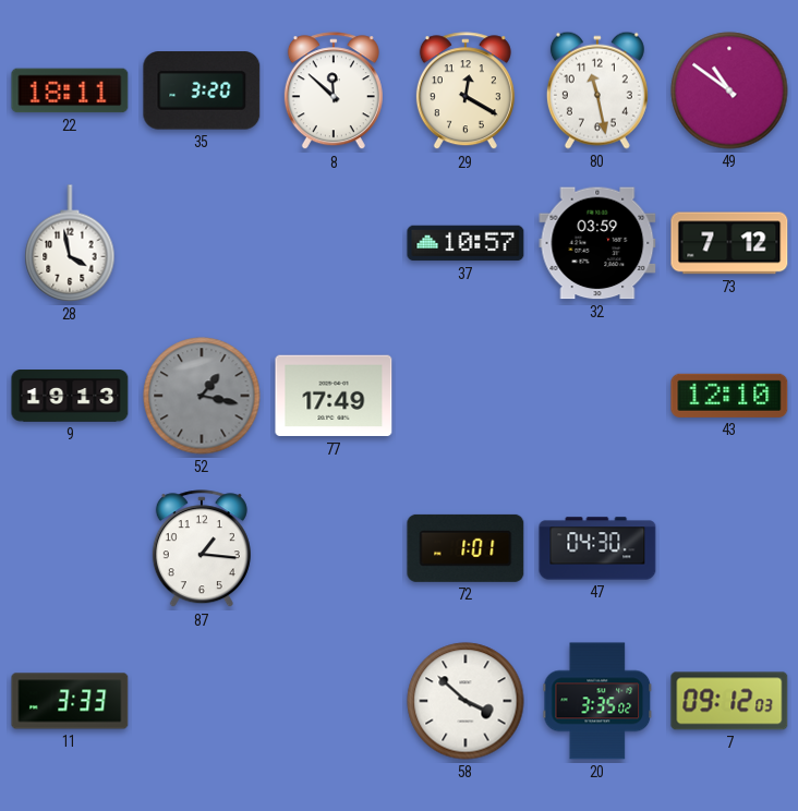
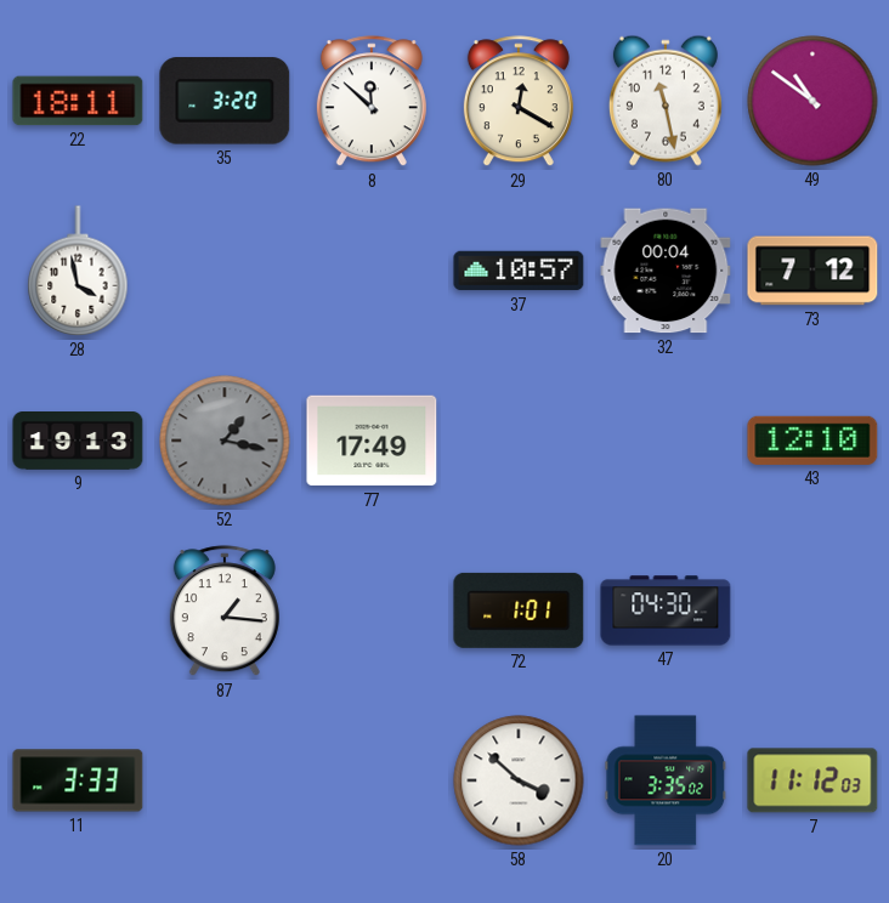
32: 03:59 -> 00:04
7: 09:12 -> 11:12
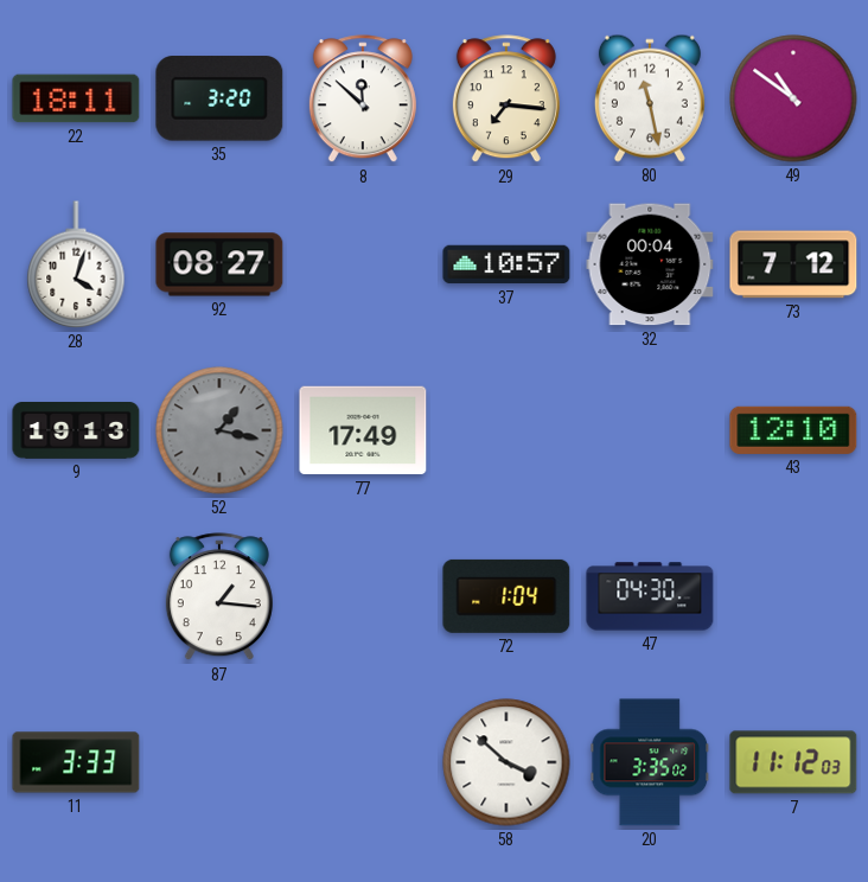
29: 12:20 -> 7:16
28: 3:58 -> 4:03
92: none -> 08:27
72: 1:01 -> 1:04
